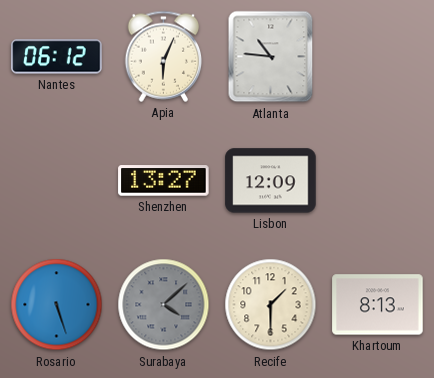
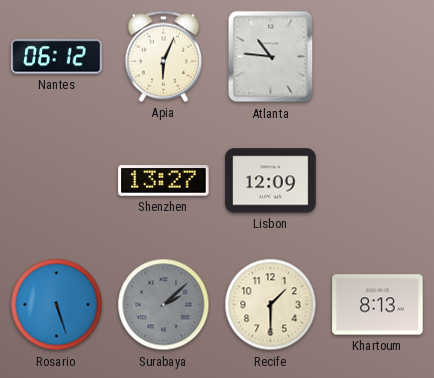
Surabaya: 4:08 -> 2:08
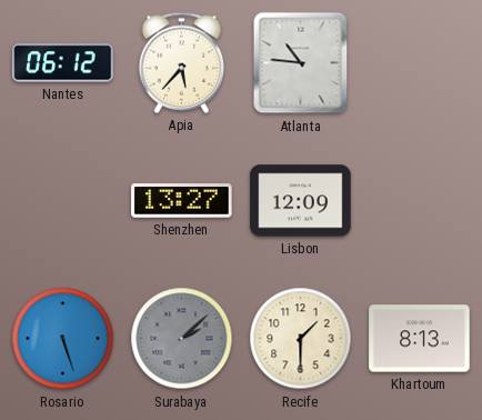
Apia: 6:04 -> 5:37
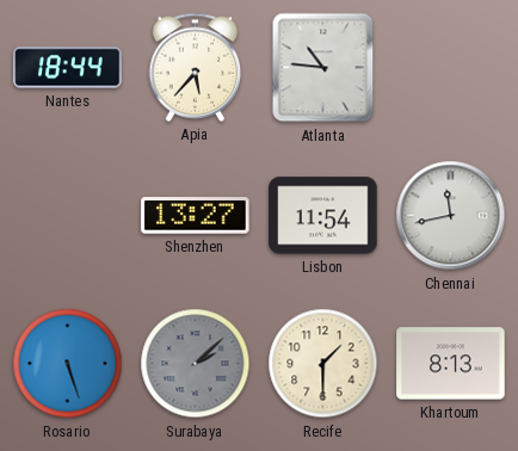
Nantes: 06:12 -> 18:44
Lisbon: 12:09 -> 11:54
Chennai: none -> 11:43
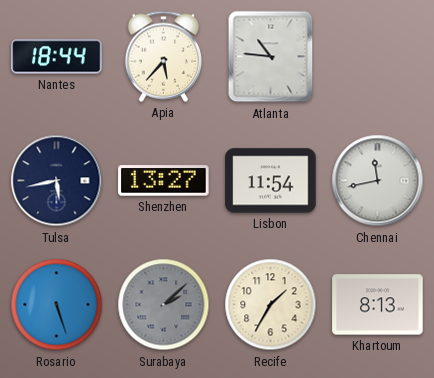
Tulsa: none -> 5:43
Recife: 1:30 -> 1:35
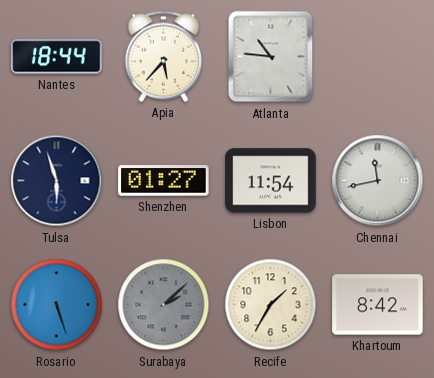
Tulsa: 5:43 -> 5:57
Shenzhen: 13:27 -> 01:27
Khartoum: 8:13 -> 8:42
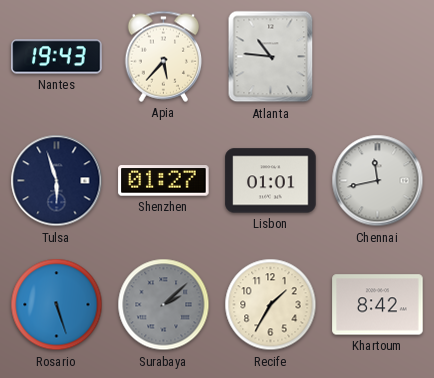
Nantes: 18:44 -> 19:43
Lisbon: 11:54 -> 01:01
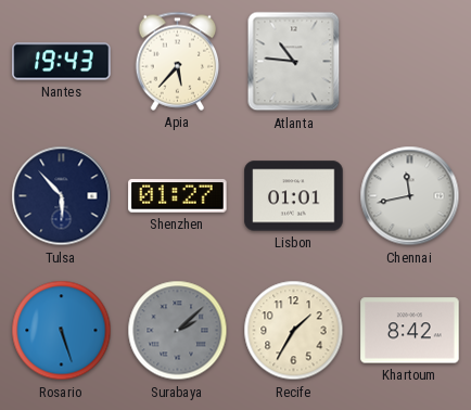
Tulsa: 5:57 -> 5:53
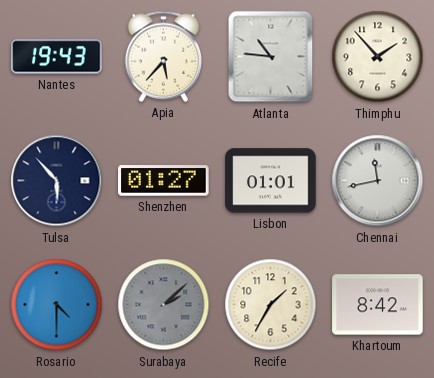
Thimphu: none -> 1:53
Rosario: 5:27 -> 4:30
